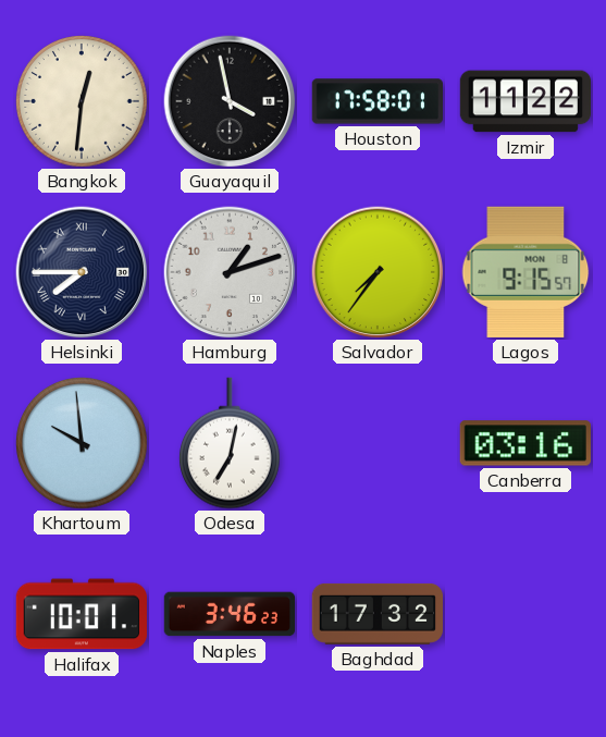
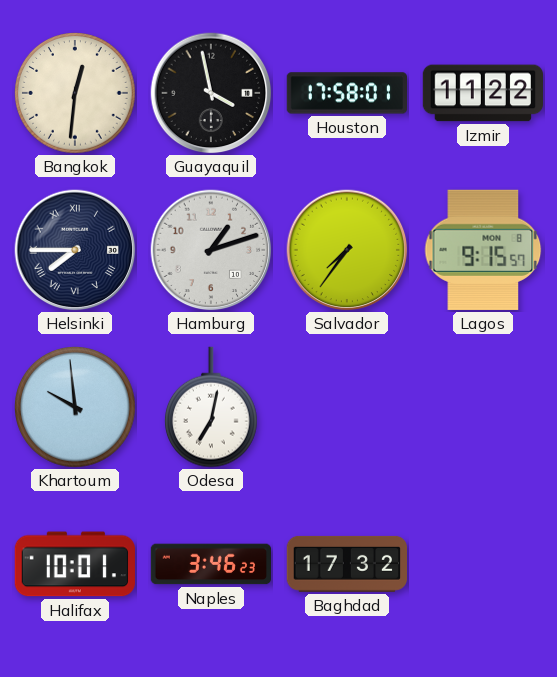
Canberra: 03:16 -> none
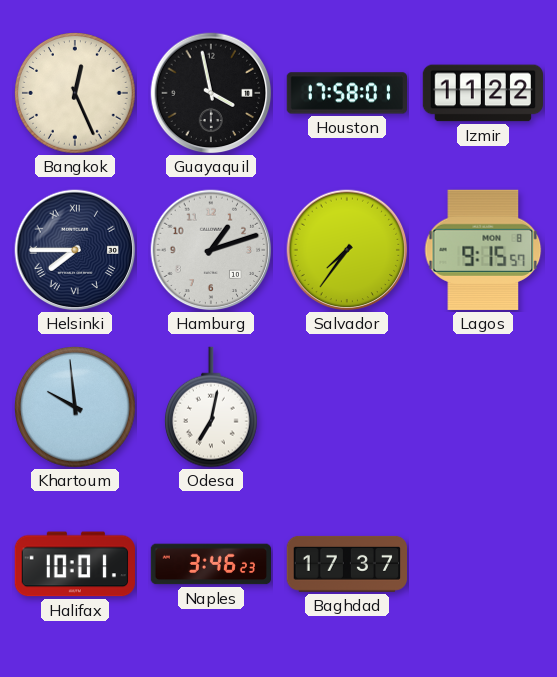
Bangkok: 12:31 -> 12:26
Baghdad: 17:32 -> 17:37
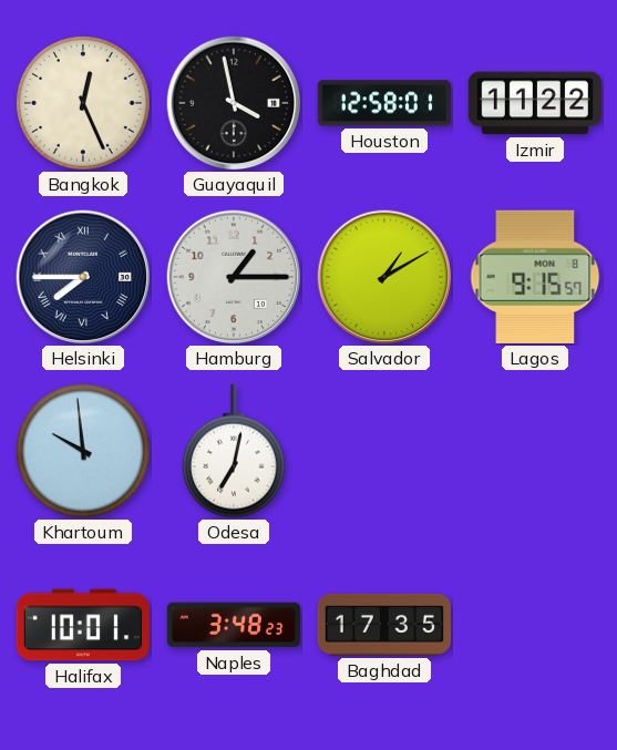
Houston: 17:58 -> 12:58
Hamburg: 1:12 -> 1:15
Salvador: 7:36 -> 1:10
Naples: 3:46 -> 3:48
Baghdad: 17:37 -> 17:35
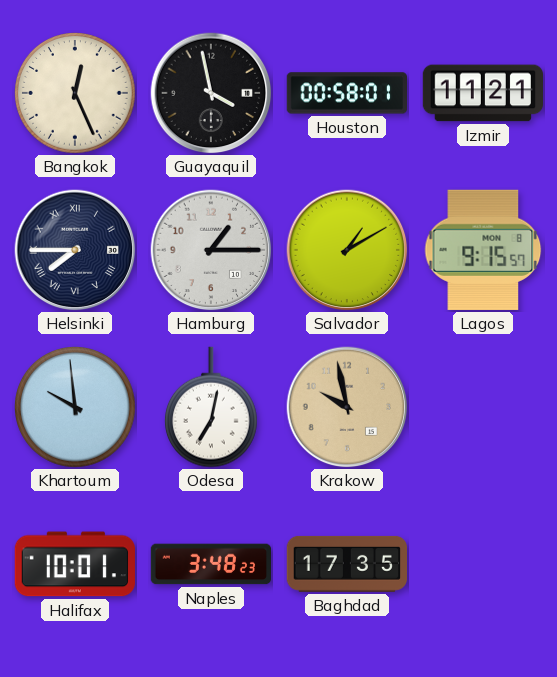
Houston: 12:58 -> 00:58
Izmir: 11:22 -> 11:21
Krakow: none -> 9:58
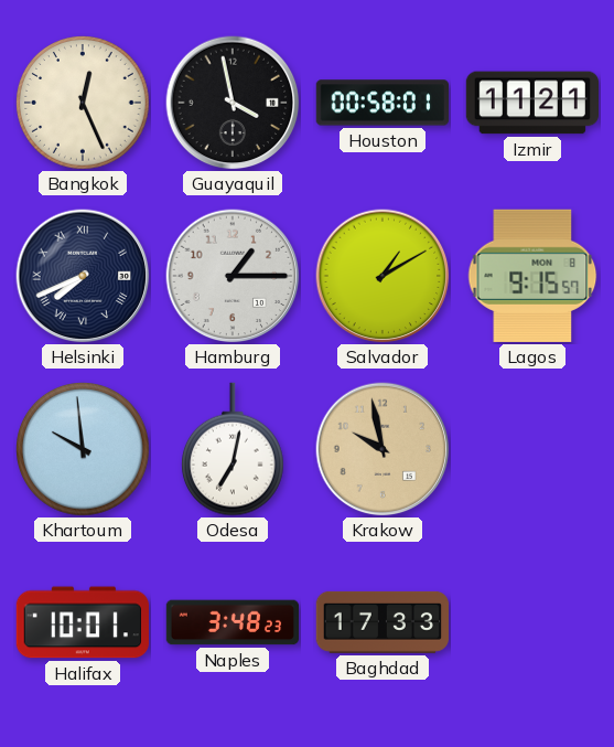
Helsinki: 7:45 -> 7:41
Baghdad: 17:35 -> 17:33
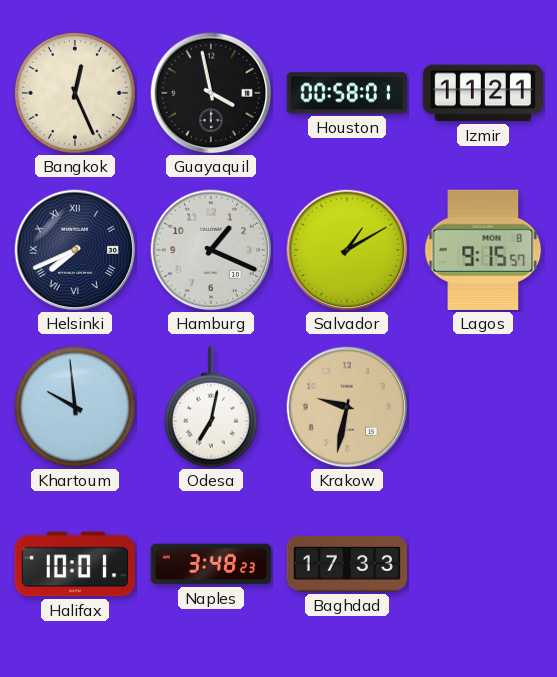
Hamburg: 1:15 -> 1:19
Krakow: 9:58 -> 9:32
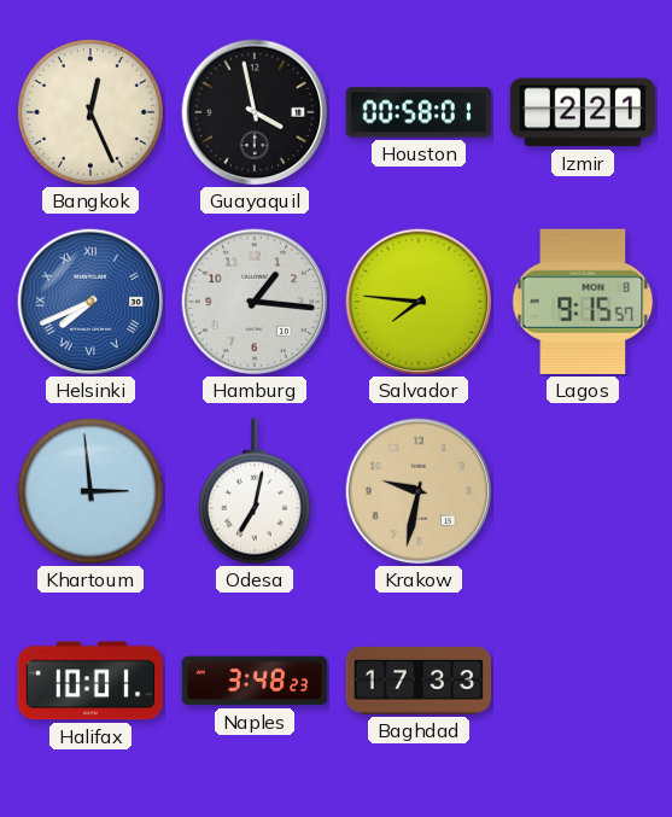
Izmir: 11:21 -> 2:21
Helsinki dial: navy -> blue
Hamburg: 1:19 -> 1:16
Salvador: 1:10 -> 7:46
Khartoum: 9:59 -> 2:59
